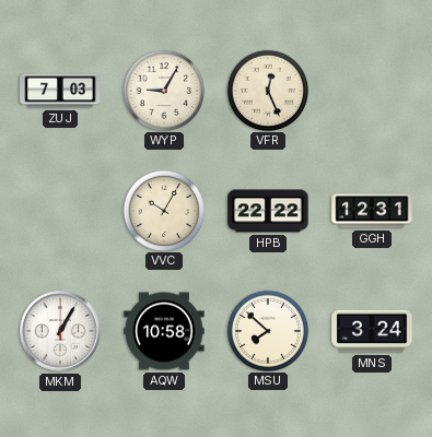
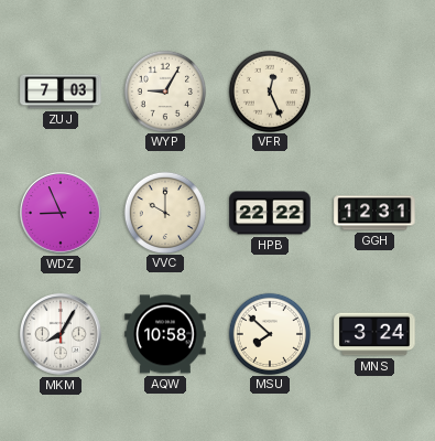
WDZ: none -> 8:56
VVC: 10:05 -> 10:00
MKM: 1:05 -> 8:05
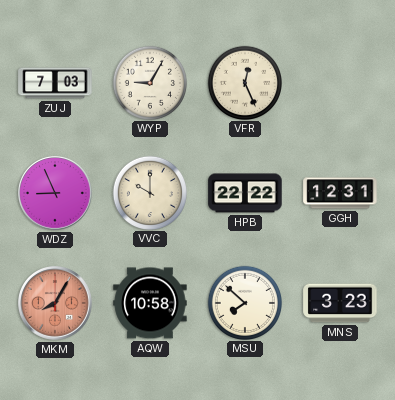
MKM dial: white -> salmon
MNS: 3:24 -> 3:23
